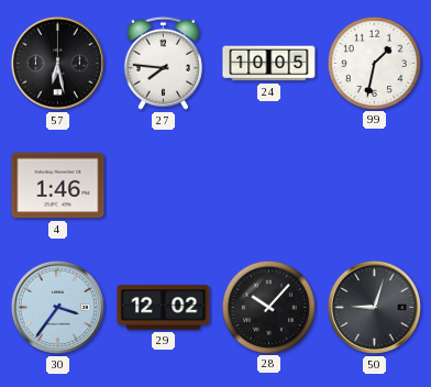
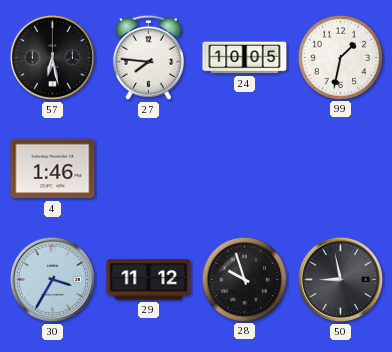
30: 3:36 -> 3:35
29: 12:02 -> 11:12
28: 10:07 -> 9:57
50: 9:03 -> 8:58
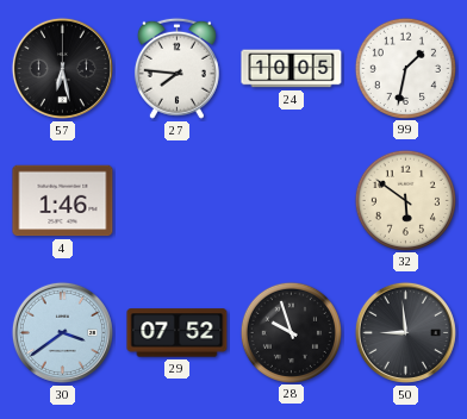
32: none -> 5:51
30: 3:35 -> 3:39
29: 11:12 -> 07:52
50: 8:58 -> 8:59
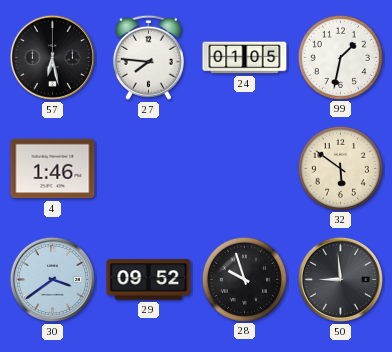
24: 10:05 -> 01:05
29: 07:52 -> 09:52
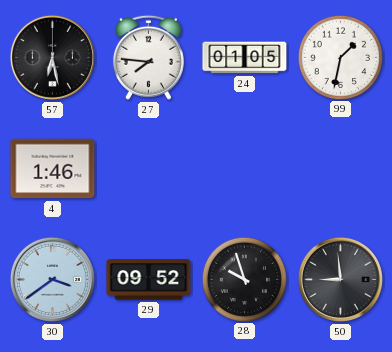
32: 5:51 -> none
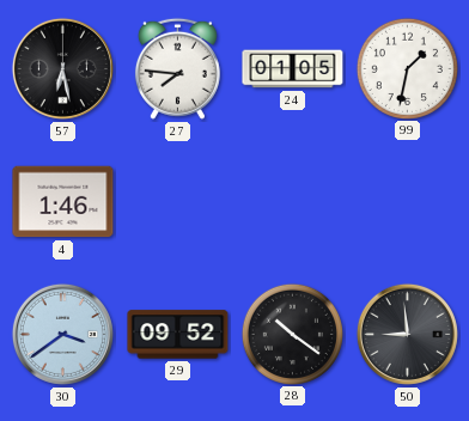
28: 9:57 -> 10:21
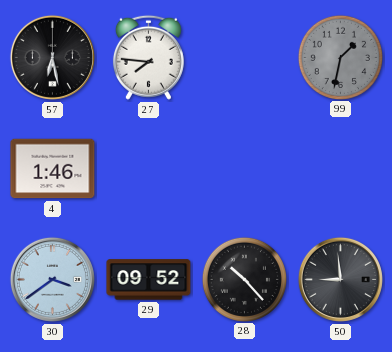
24: 01:05 -> none
99 dial: white -> grey
28: 10:21 -> 10:23
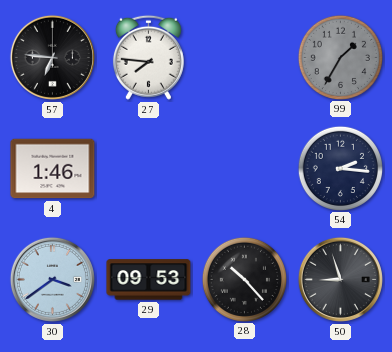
57: 6:28 -> 6:46
99: 1:32 -> 1:35
54: none -> 2:16
29: 09:52 -> 09:53
50: 8:59 -> 8:57
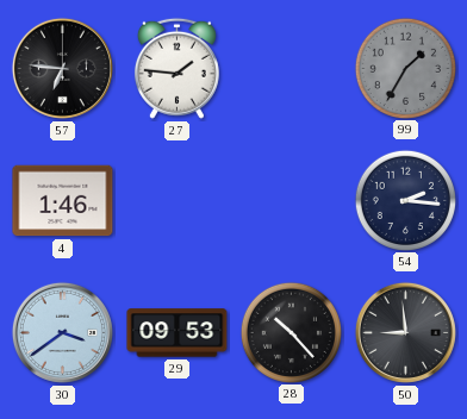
27: 7:46 -> 1:46
50: 8:57 -> 8:59
